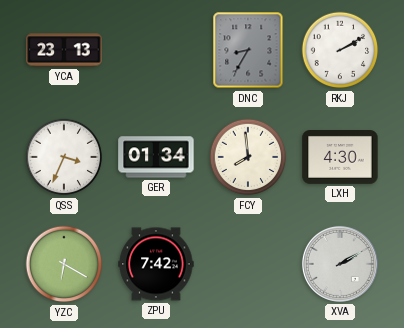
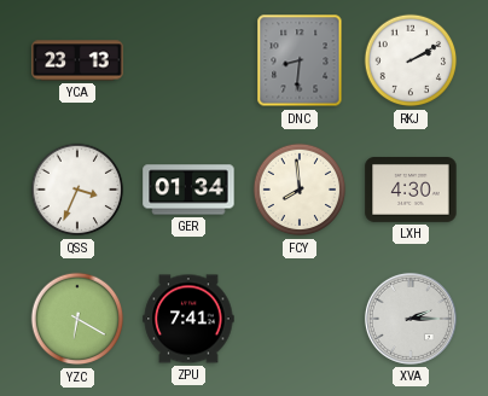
DNC: 8:35 -> 8:31
ZPU: 7:42 -> 7:41
XVA: 2:10 -> 2:15
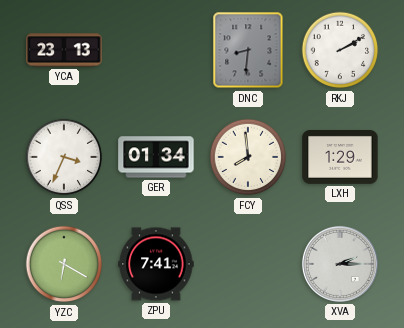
LXH: 4:30 -> 1:29
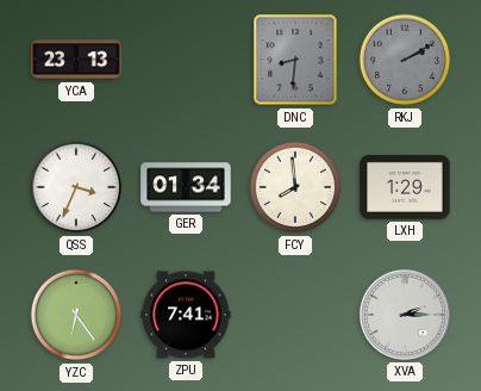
RKJ dial: white -> grey
YZC: 6:20 -> 6:24
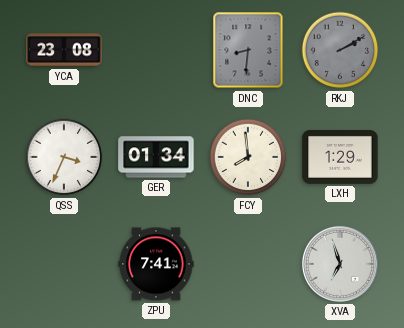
YCA: 23:13 -> 23:08
YZC: 6:24 -> none
XVA: 2:15 -> 6:57
